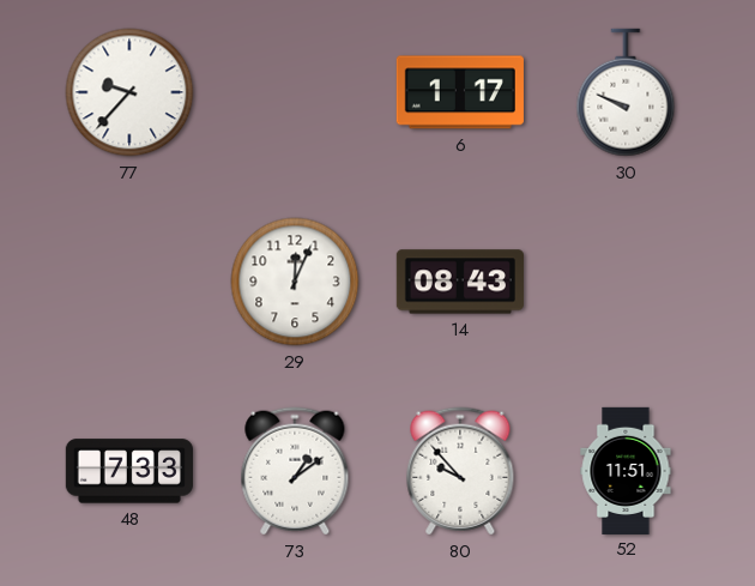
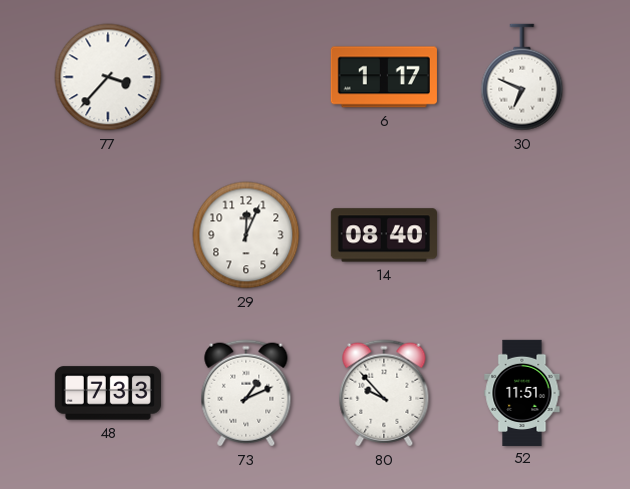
77: 9:37 -> 3:37
30: 9:49 -> 6:49
14: 08:43 -> 08:40
73: 1:09 -> 1:11
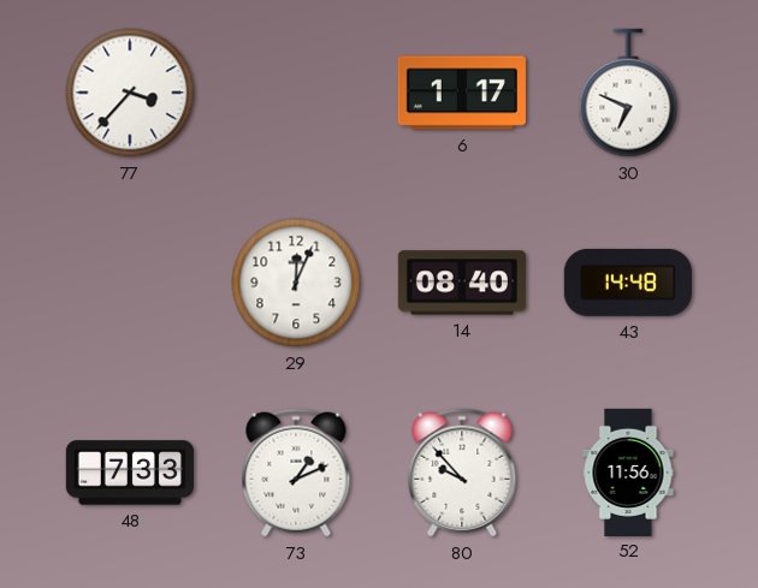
43: none -> 14:48
52: 11:51 -> 11:56
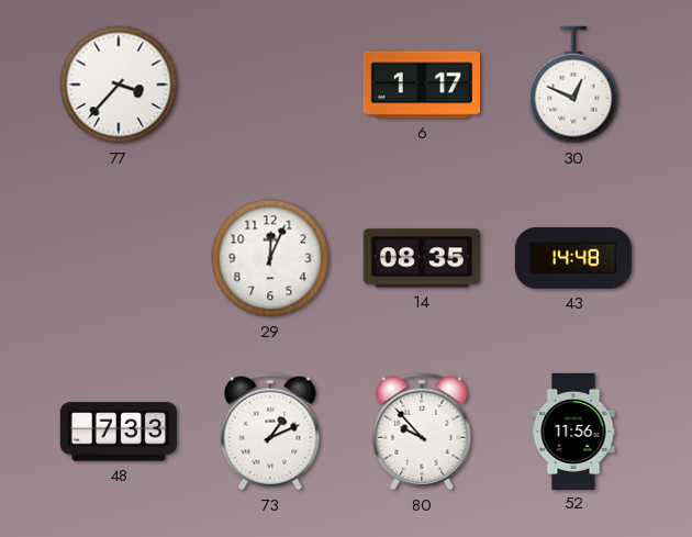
30: 6:49 -> 12:49
14: 08:40 -> 08:35
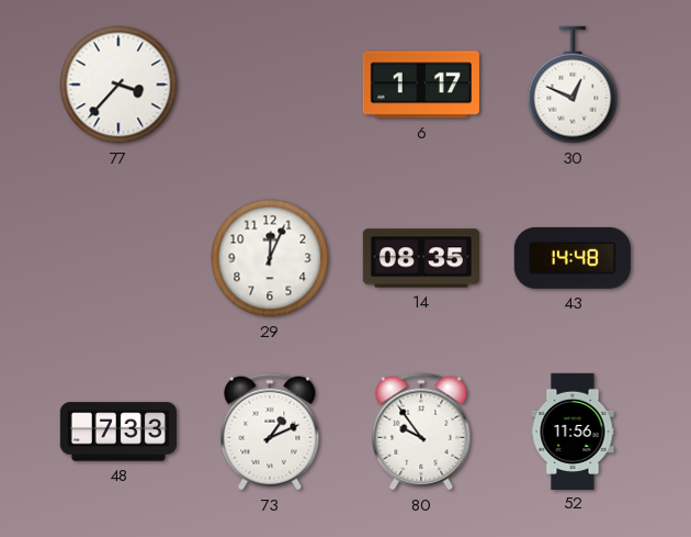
80: 9:53 -> 9:54
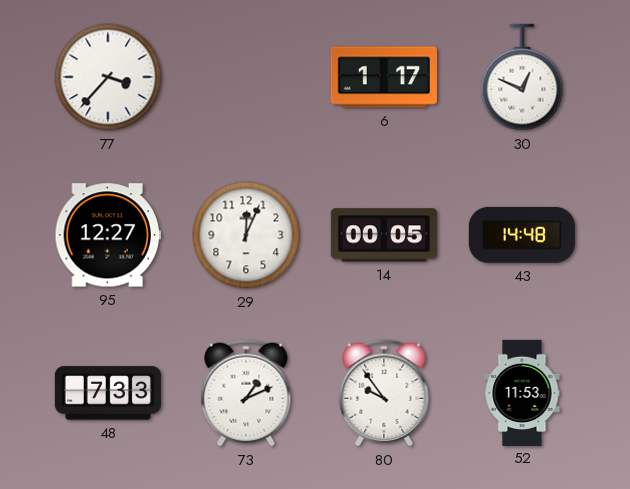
95: none -> 12:27
14: 08:35 -> 00:05
52: 11:56 -> 11:53
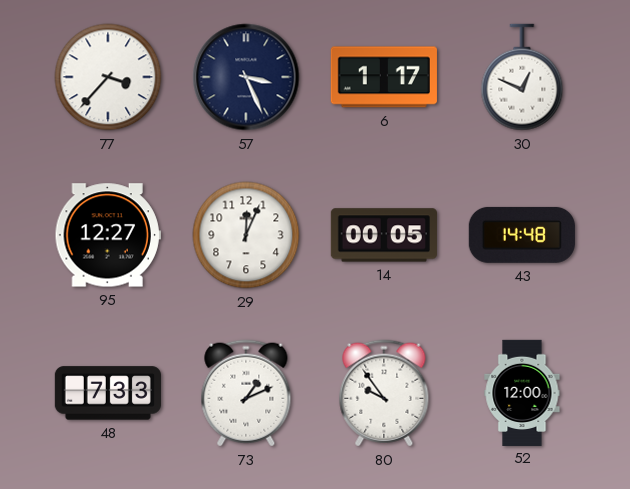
57: none -> 3:26
52: 11:53 -> 12:00
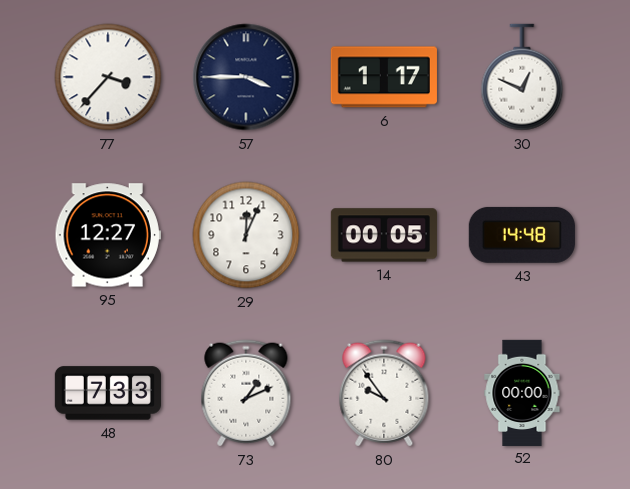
57: 3:26 -> 3:45
52: 12:00 -> 00:00
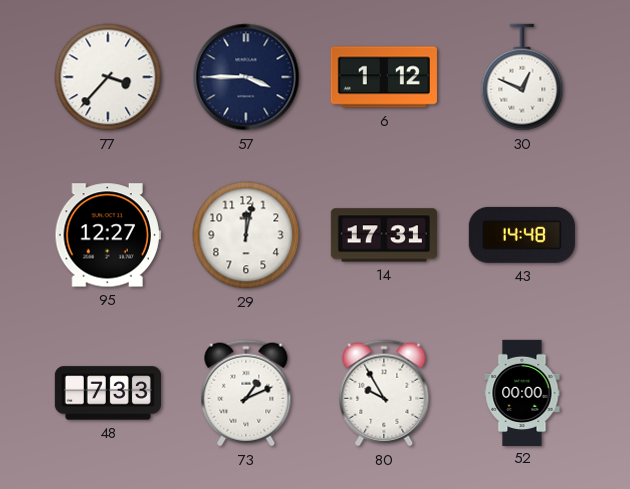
6: 1:17 -> 1:12
29: 12:04 -> 12:02
14: 00:05 -> 17:31
80: 9:54 -> 9:55
